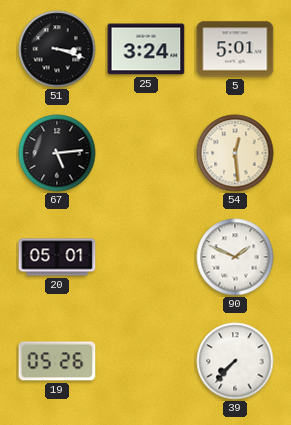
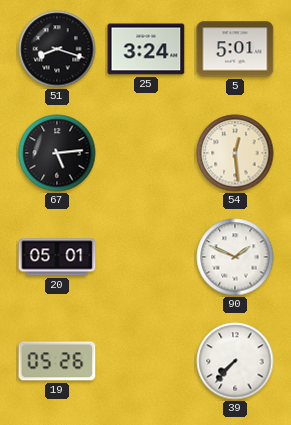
51: 3:18 -> 8:18
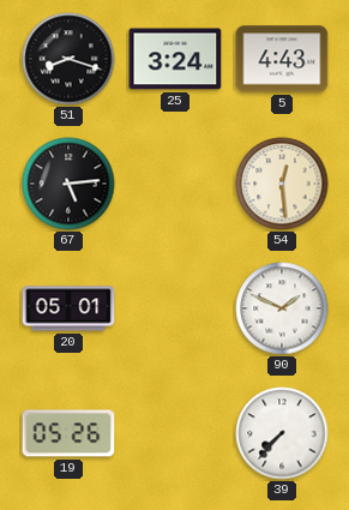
5: 5:01 -> 4:43
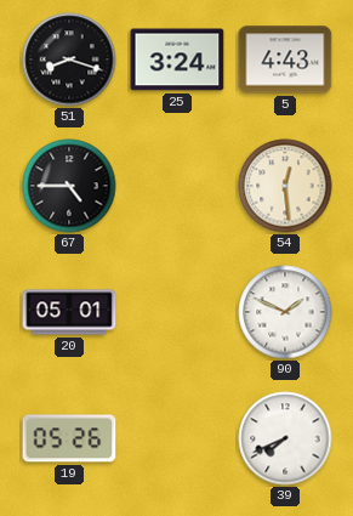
67: 5:14 -> 4:45
39: 7:37 -> 7:41
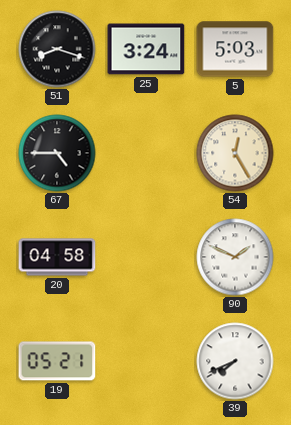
5: 4:43 -> 5:03
54: 12:29 -> 12:25
20: 05:01 -> 04:58
19: 05:26 -> 05:21
